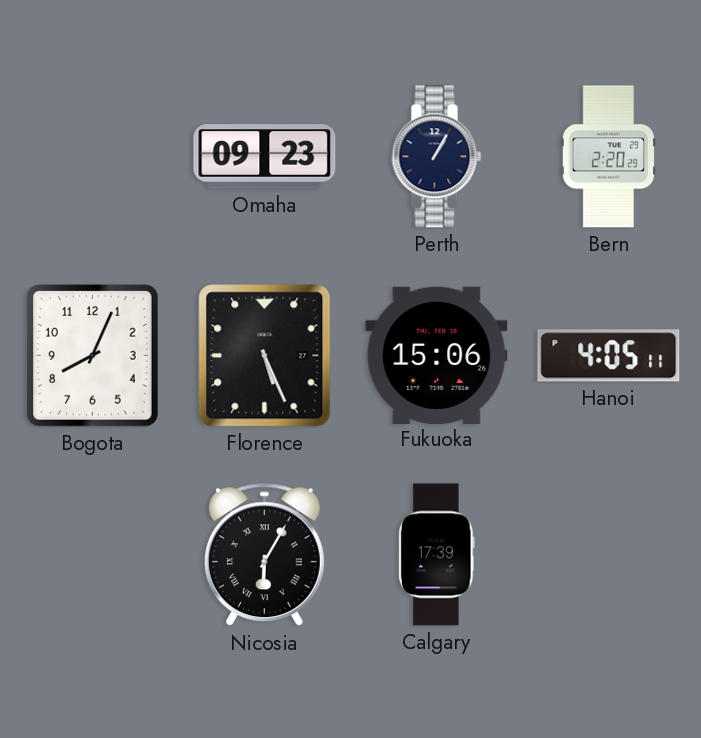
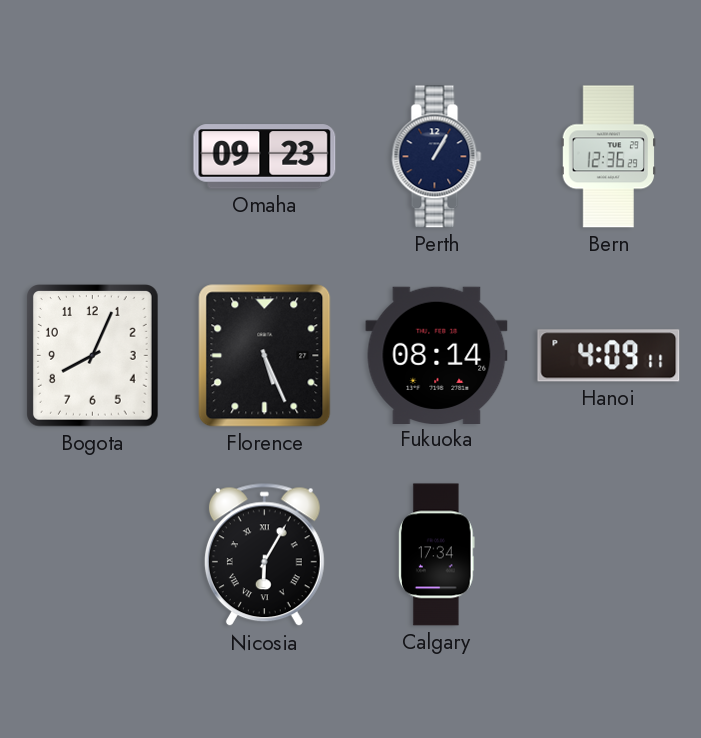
Bern: 2:20 -> 12:36
Fukuoka: 15:06 -> 08:14
Hanoi: 4:05 -> 4:09
Calgary: 17:39 -> 17:34
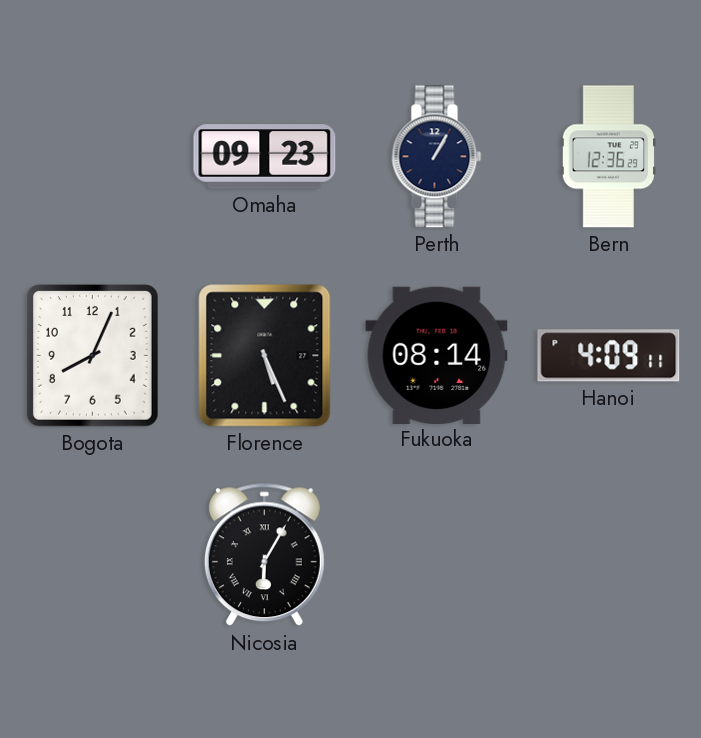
Calgary: 17:34 -> none
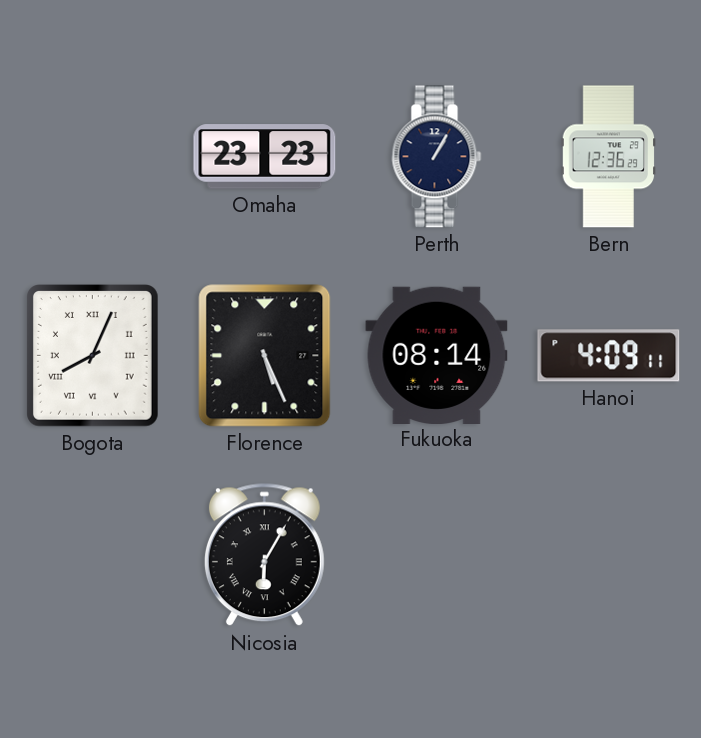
Omaha: 09:23 -> 23:23
Bogota numerals: Arabic -> Roman
